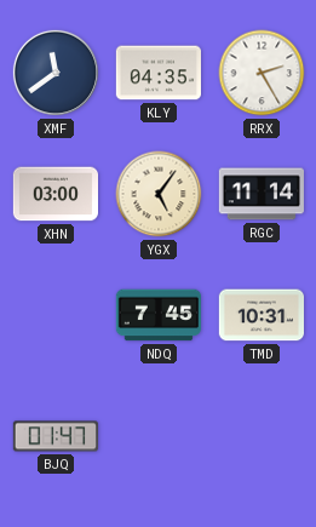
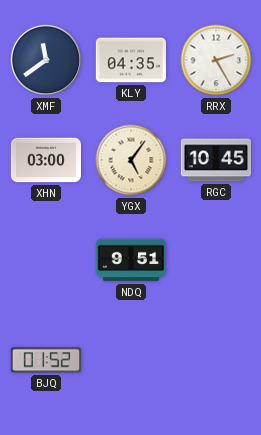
RGC: 11:14 -> 10:45
NDQ: 7:45 -> 9:51
TMD: 10:31 -> none
BJQ: 01:47 -> 01:52
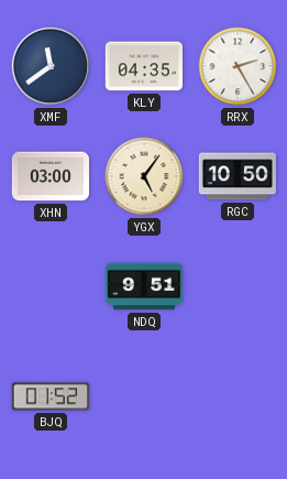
RGC: 10:45 -> 10:50
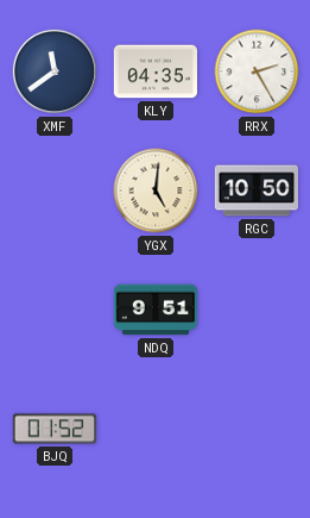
XHN: 03:00 -> none
YGX: 5:06 -> 5:01
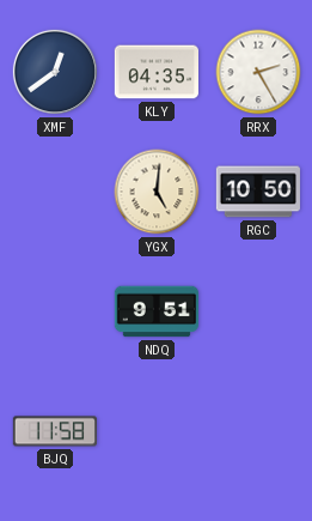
XMF: 11:39 -> 12:39
BJQ: 01:52 -> 11:58
